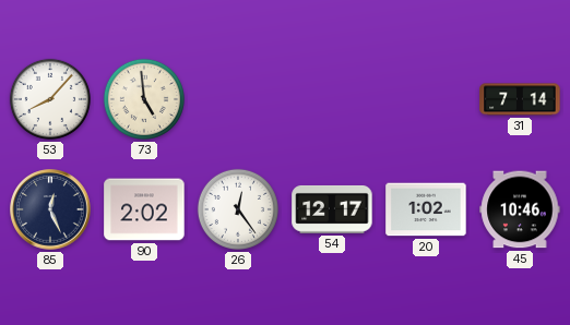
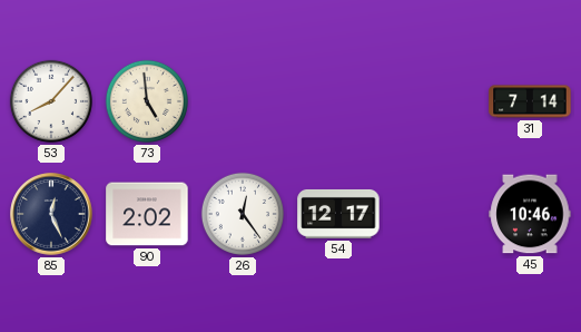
20: 1:02 -> none
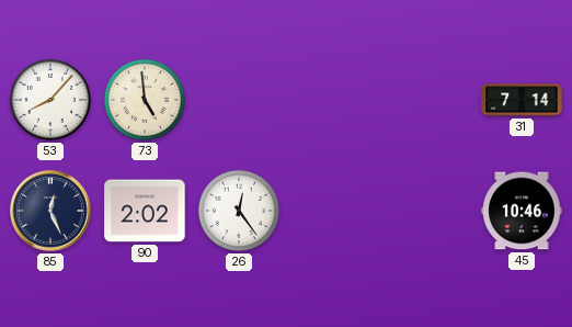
54: 12:17 -> none
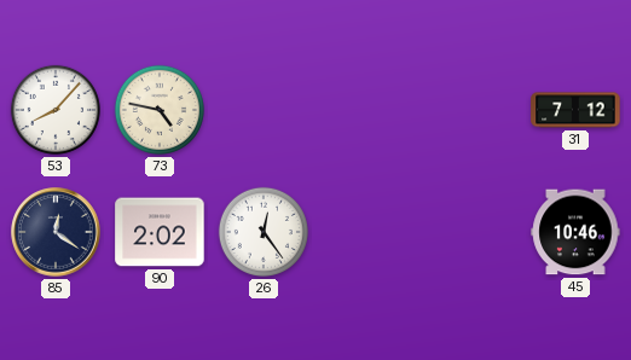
73: 4:59 -> 4:47
31: 7:14 -> 7:12
85: 12:26 -> 12:21
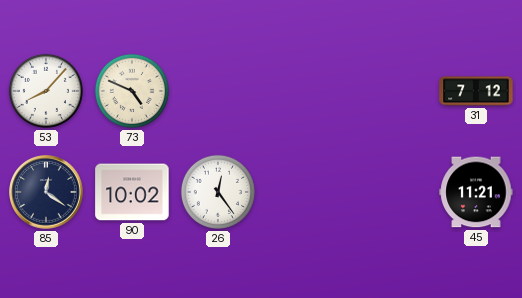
73: 4:47 -> 4:49
90: 2:02 -> 10:02
45: 10:46 -> 11:21
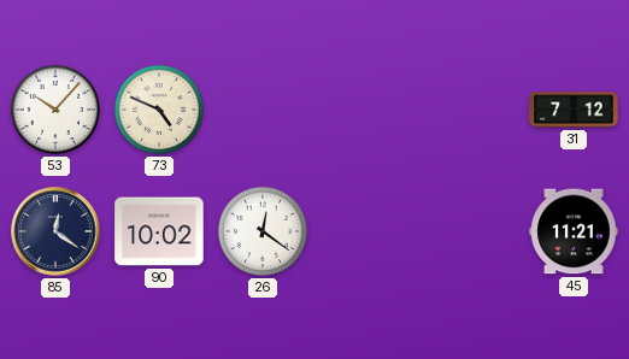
53: 8:07 -> 10:07
26: 12:24 -> 12:21
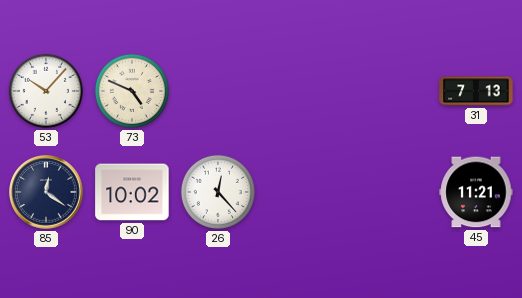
31: 7:12 -> 7:13
26: 12:21 -> 12:23
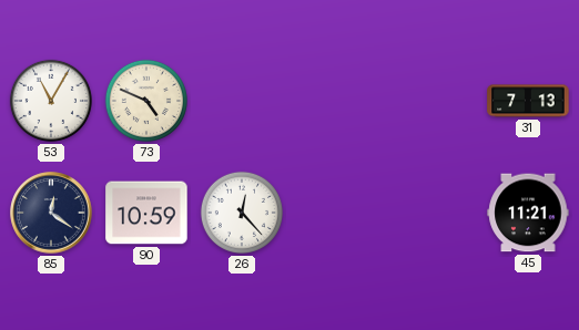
53: 10:07 -> 11:05
90: 10:02 -> 10:59
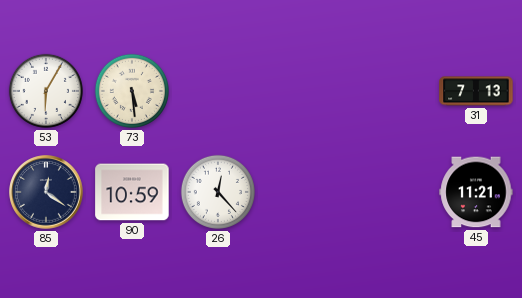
53: 11:05 -> 6:05
73: 4:49 -> 5:29
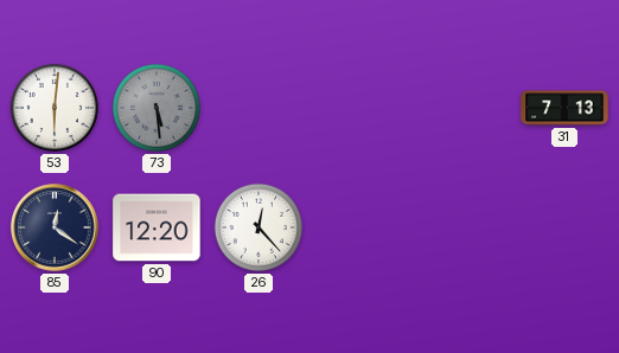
53: 6:05 -> 6:01
73 dial: cream -> grey
90: 10:59 -> 12:20
45: 11:21 -> none
